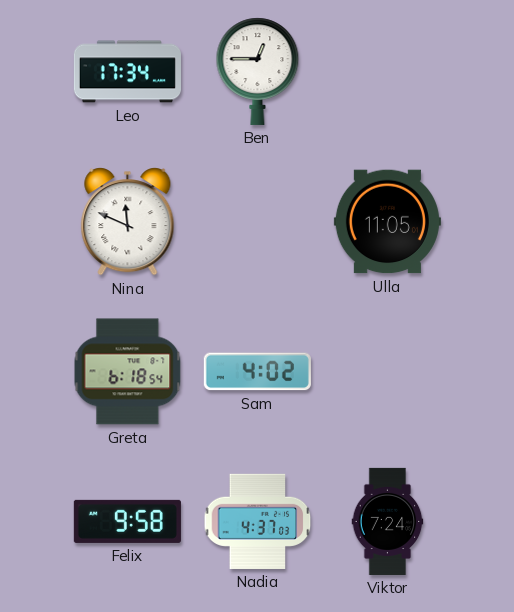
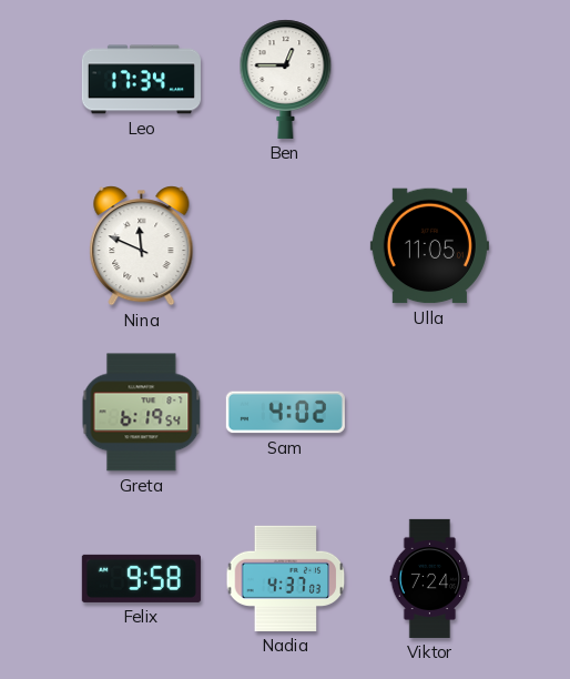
Greta: 6:18 -> 6:19
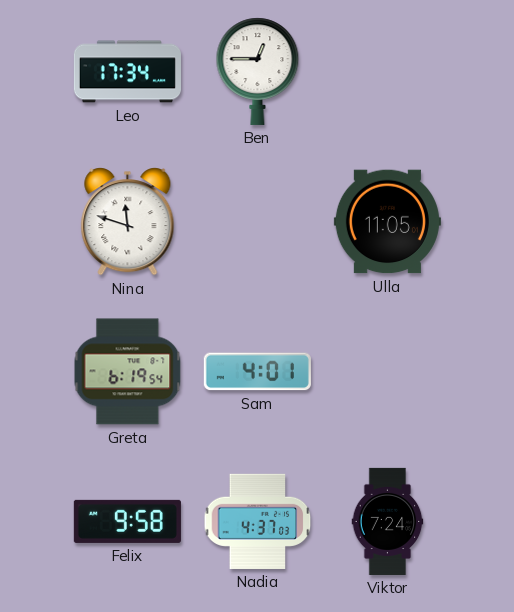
Nina: 11:49 -> 11:48
Sam: 4:02 -> 4:01
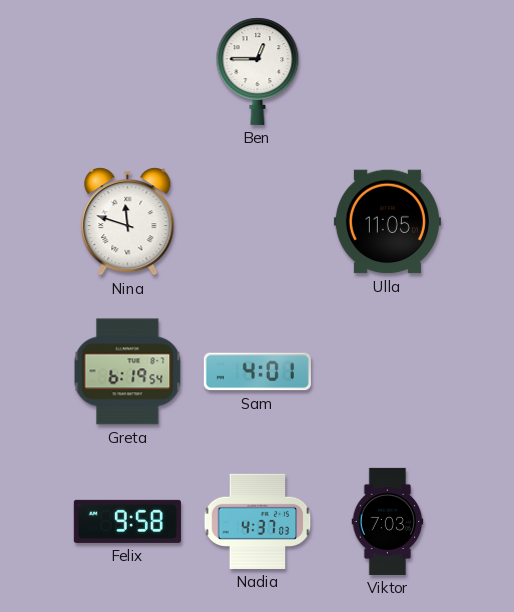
Leo: 17:34 -> none
Viktor: 7:24 -> 7:03
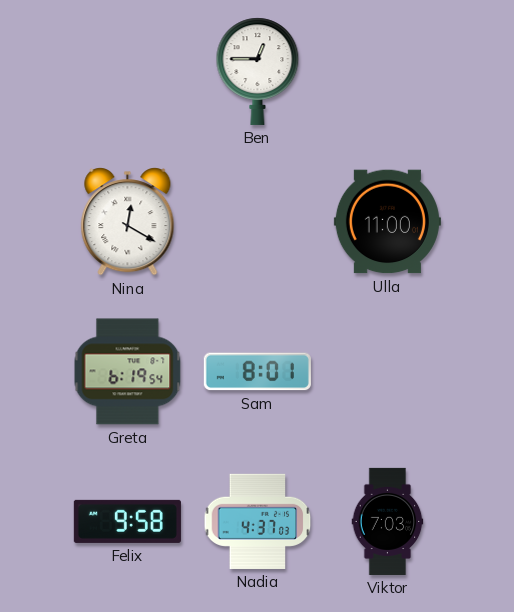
Nina: 11:48 -> 12:20
Ulla: 11:05 -> 11:00
Sam: 4:01 -> 8:01
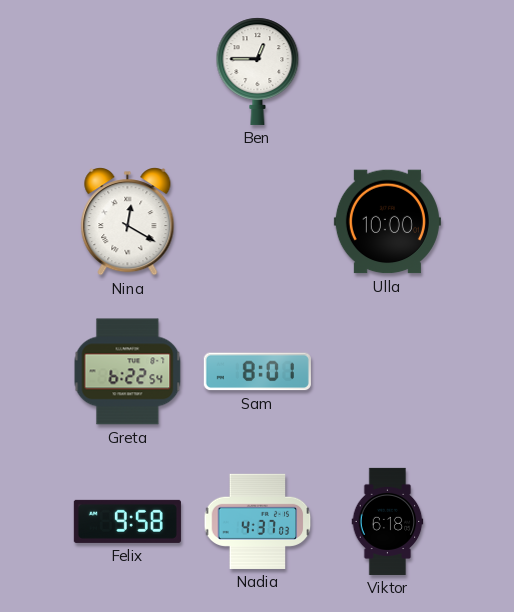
Ulla: 11:00 -> 10:00
Greta: 6:19 -> 6:22
Viktor: 7:03 -> 6:18
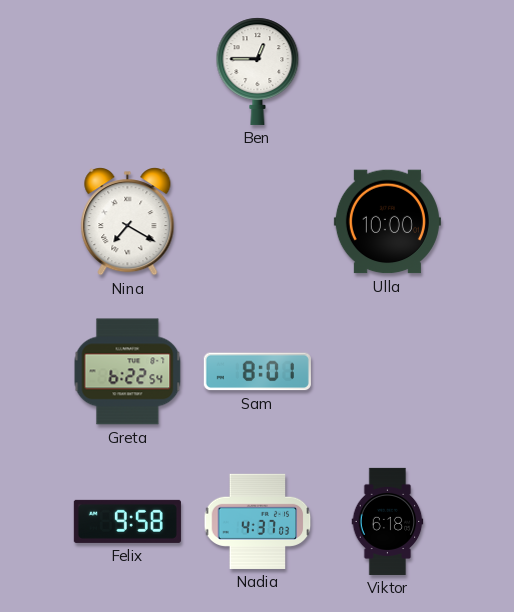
Nina: 12:20 -> 7:20
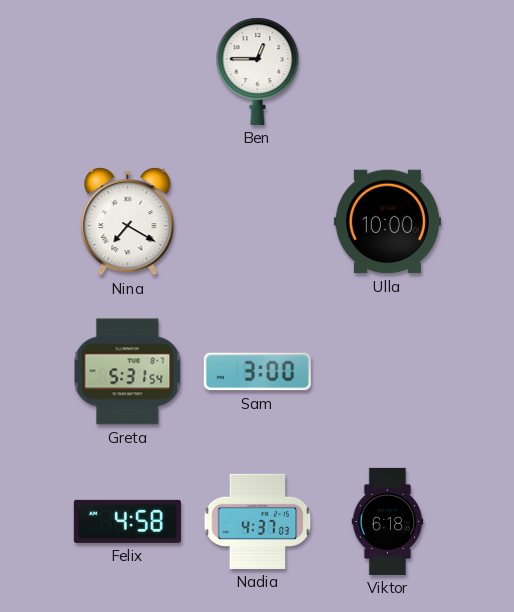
Greta: 6:22 -> 5:31
Sam: 8:01 -> 3:00
Felix: 9:58 -> 4:58
